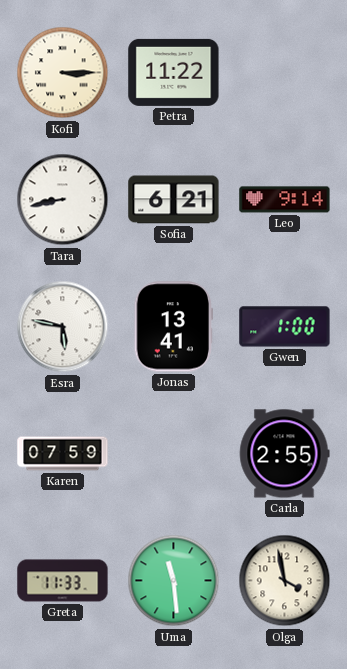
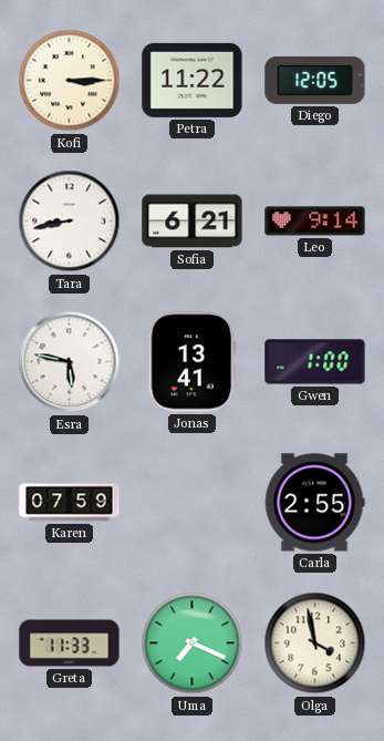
Diego: none -> 12:05
Uma: 11:29 -> 7:19
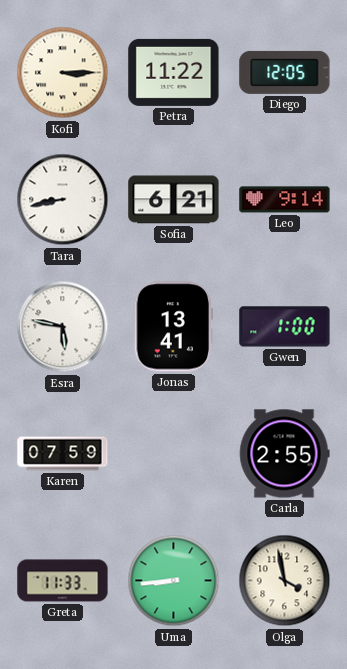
Uma: 7:19 -> 8:44
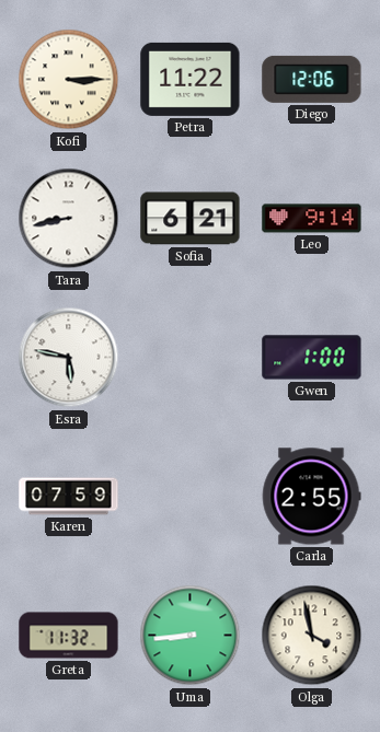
Diego: 12:05 -> 12:06
Jonas: 13:41 -> none
Greta: 11:33 -> 11:32
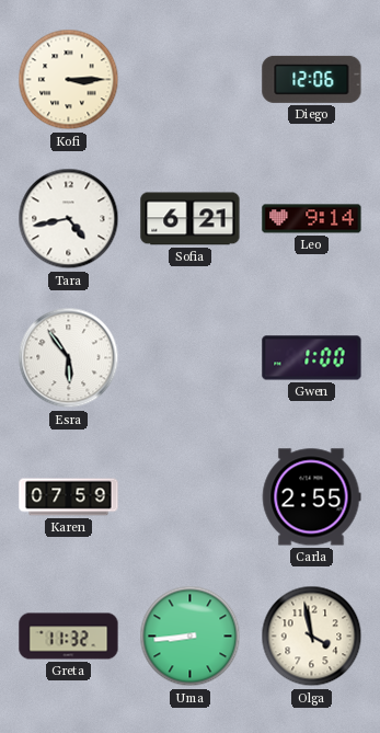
Petra: 11:22 -> none
Tara: 8:43 -> 4:43
Esra: 5:47 -> 5:54
